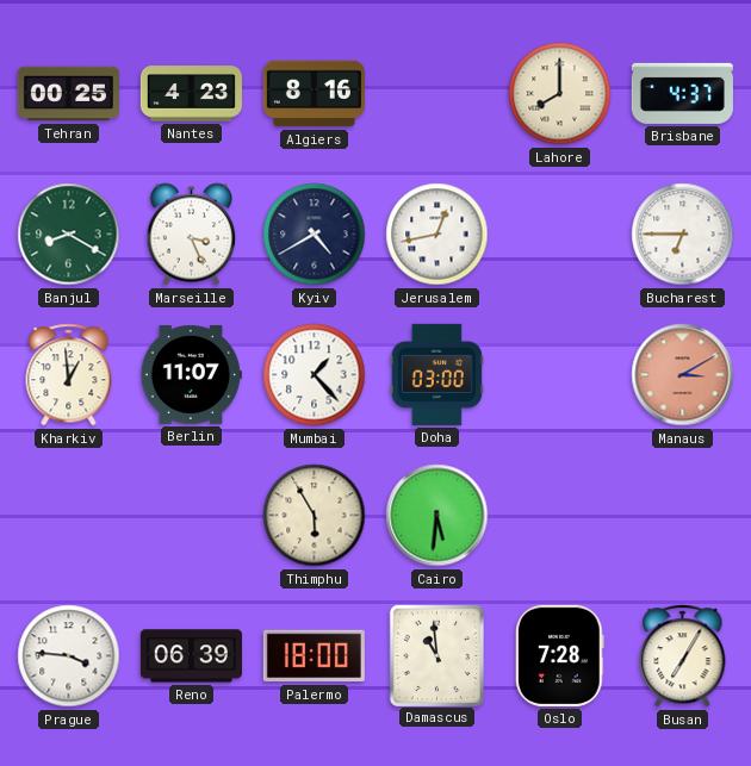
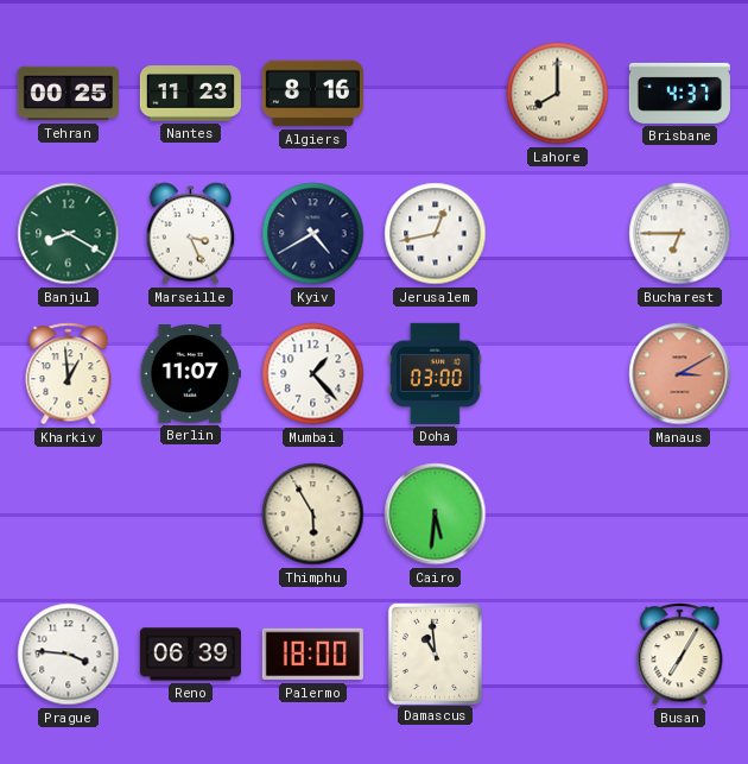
Nantes: 4:23 -> 11:23
Oslo: 7:28 -> none
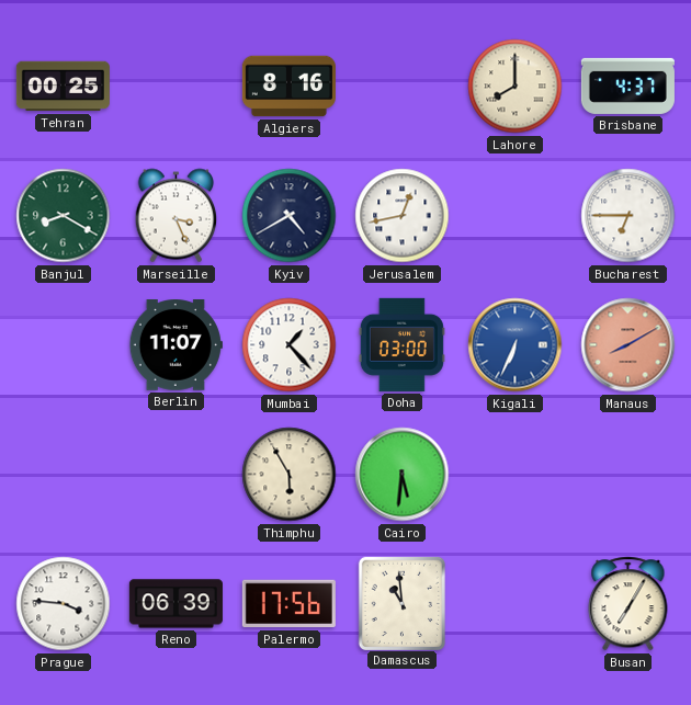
Nantes: 11:23 -> none
Kharkiv: 12:59 -> none
Kigali: none -> 6:34
Manaus: 3:10 -> 8:10
Palermo: 18:00 -> 17:56
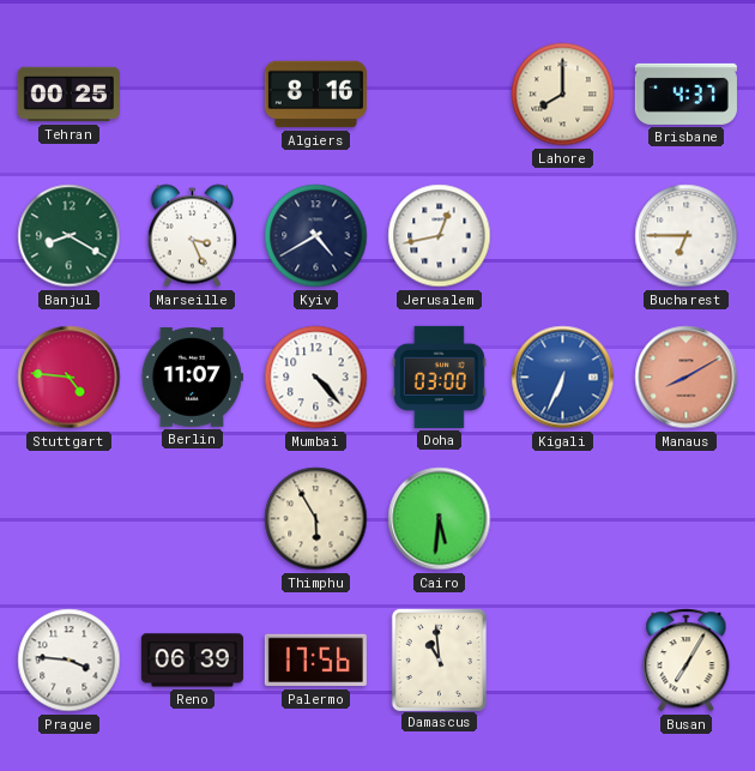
Stuttgart: none -> 4:46
Mumbai: 1:23 -> 4:23
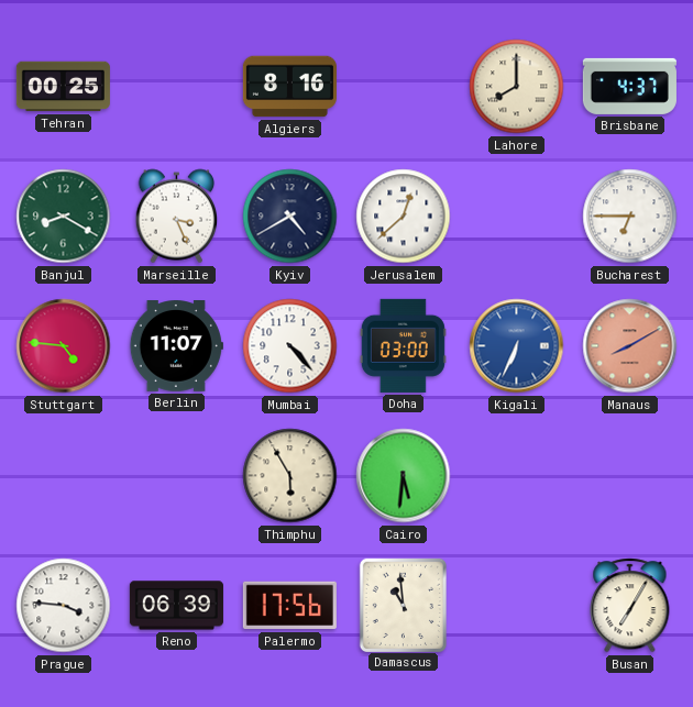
Jerusalem: 12:43 -> 12:38
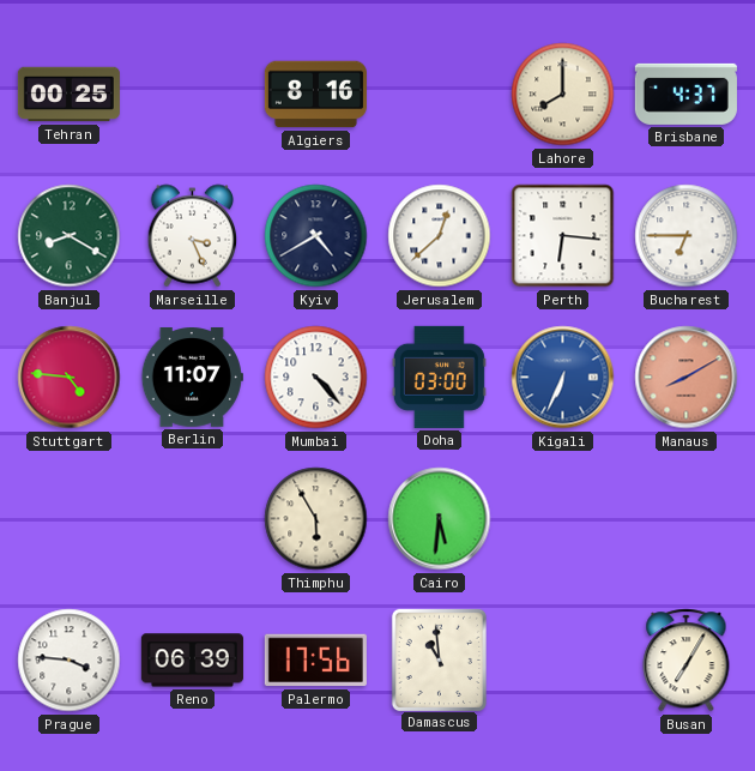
Perth: none -> 6:16
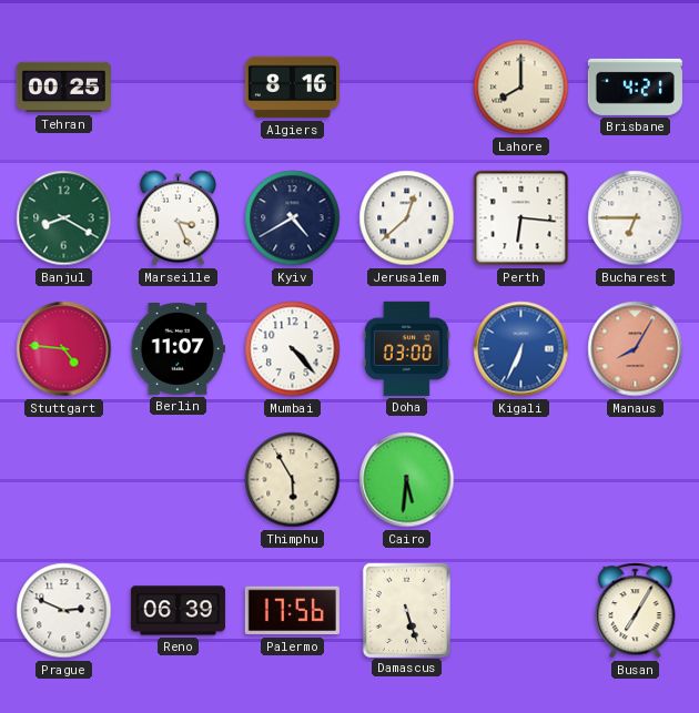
Brisbane: 4:37 -> 4:21
Manaus: 8:10 -> 8:05
Prague: 3:46 -> 2:49
Damascus: 10:59 -> 5:27
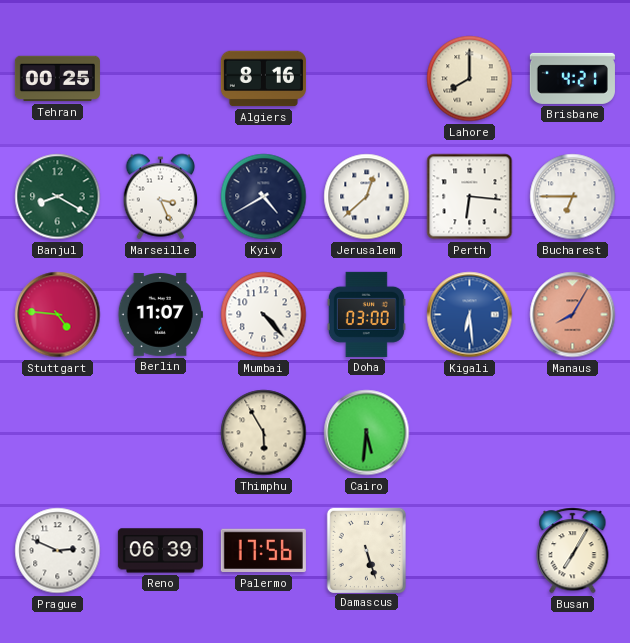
Kigali: 6:34 -> 6:29
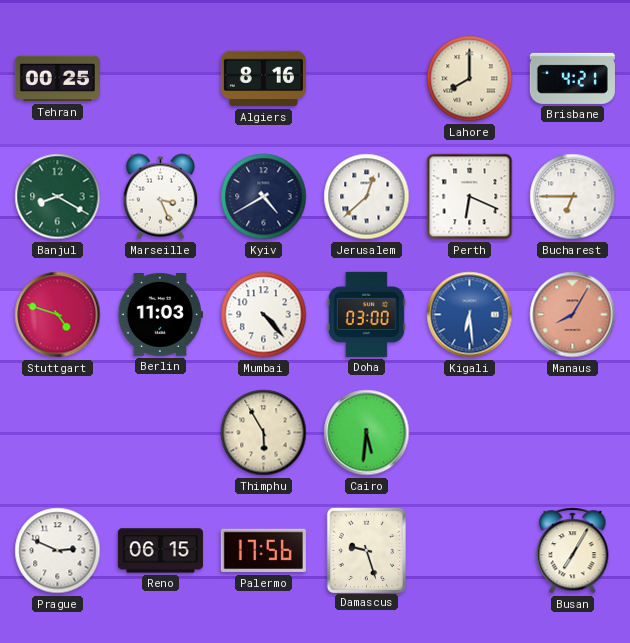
Perth: 6:16 -> 6:19
Stuttgart: 4:46 -> 4:48
Berlin: 11:07 -> 11:03
Reno: 06:39 -> 06:15
Damascus: 5:27 -> 9:27
